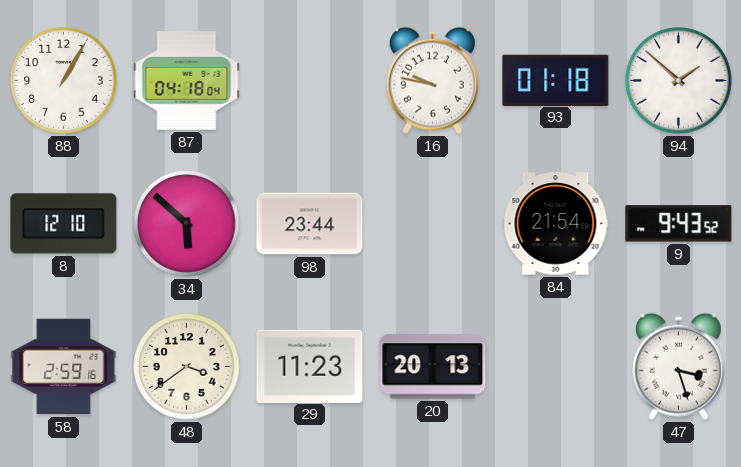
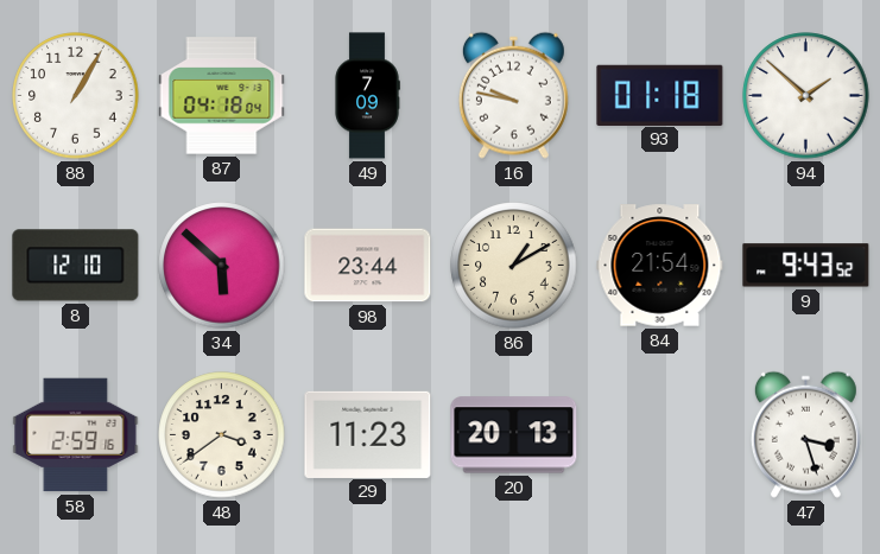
49: none -> 7:09
86: none -> 1:10
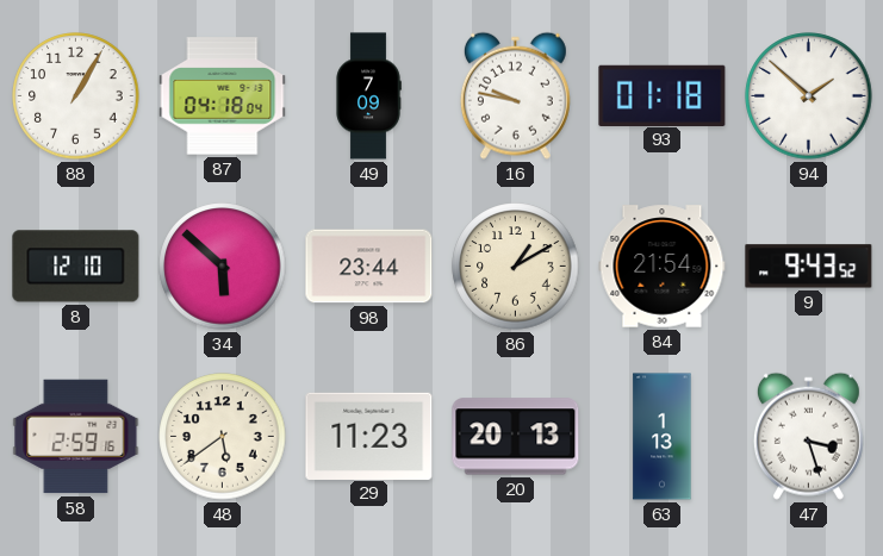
48: 3:39 -> 5:39
63: none -> 1:13
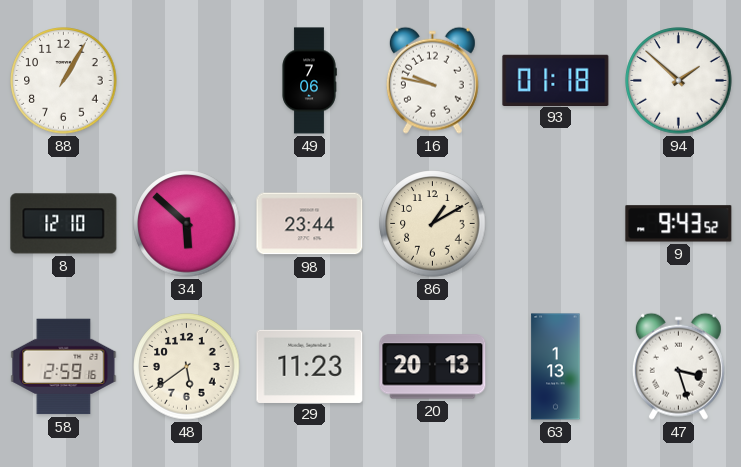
87: 04:18 -> none
49: 7:09 -> 7:06
84: 21:54 -> none
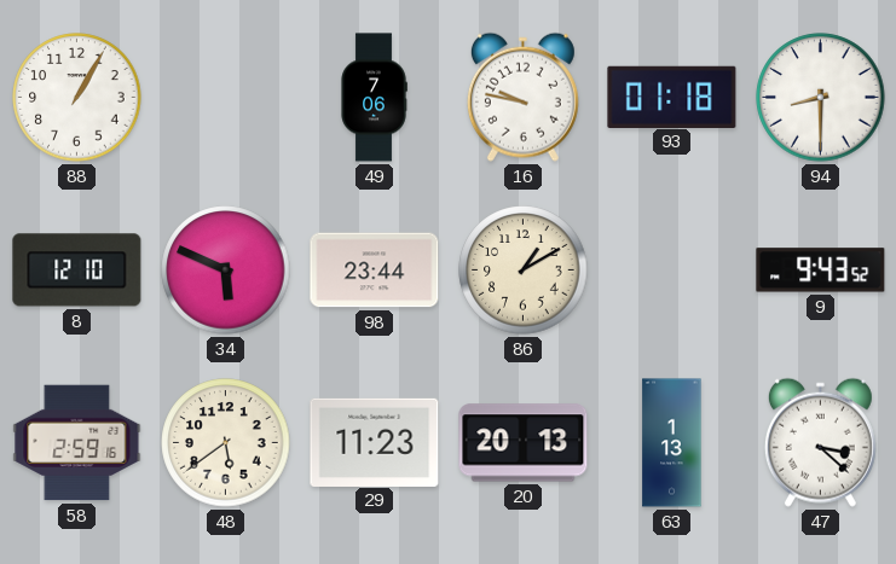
94: 1:52 -> 8:30
34: 5:52 -> 5:49
47: 3:27 -> 3:22
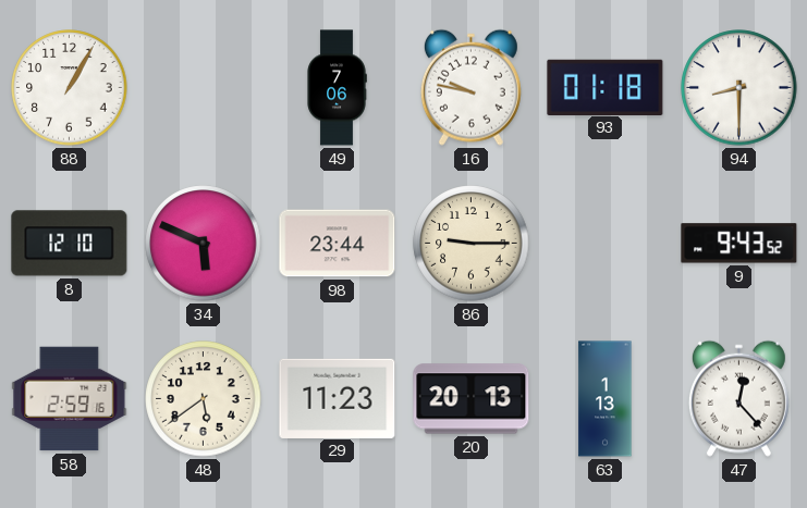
86: 1:10 -> 9:15
47: 3:22 -> 12:23
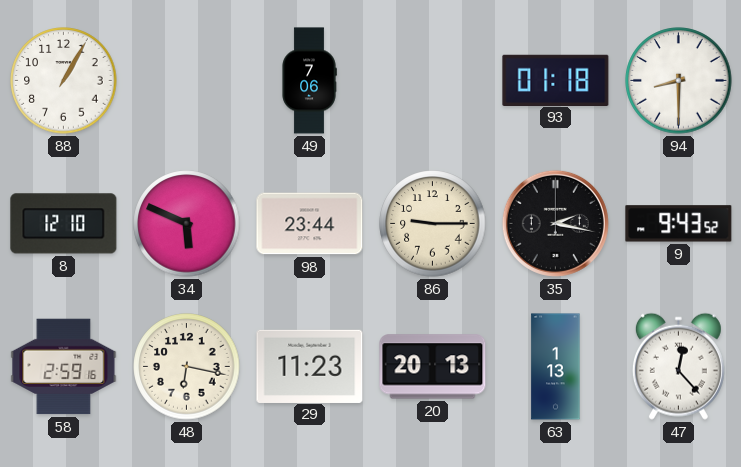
16: 9:47 -> none
35: none -> 2:17
48: 5:39 -> 6:17
